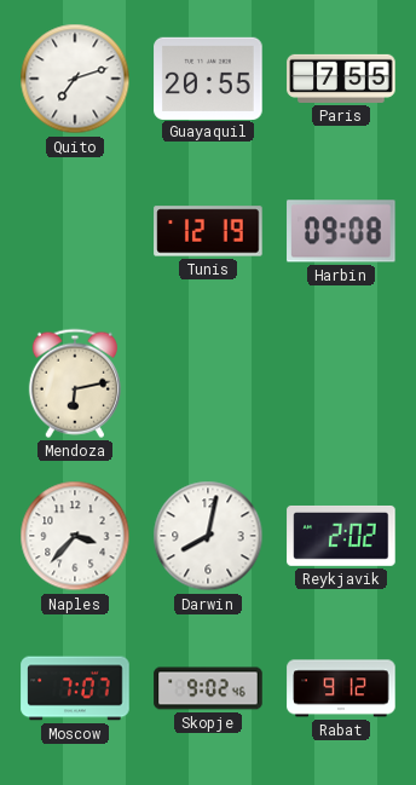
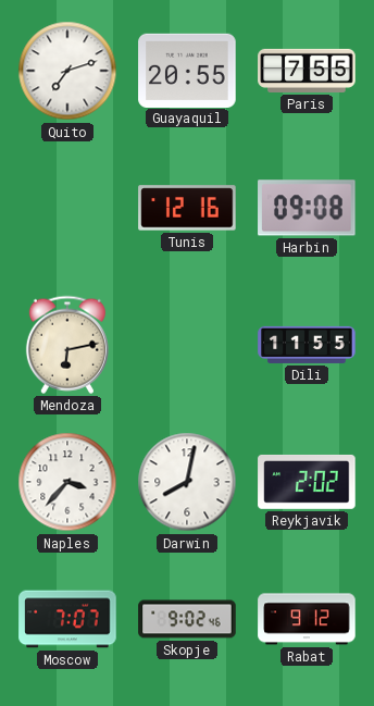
Tunis: 12:19 -> 12:16
Dili: none -> 11:55
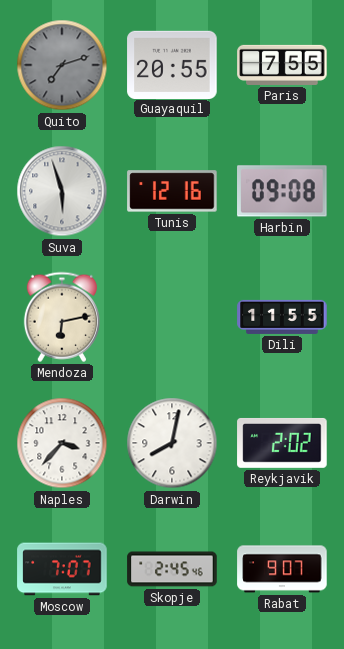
Quito dial: white -> grey
Suva: none -> 5:57
Skopje: 9:02 -> 2:45
Rabat: 9:12 -> 9:07
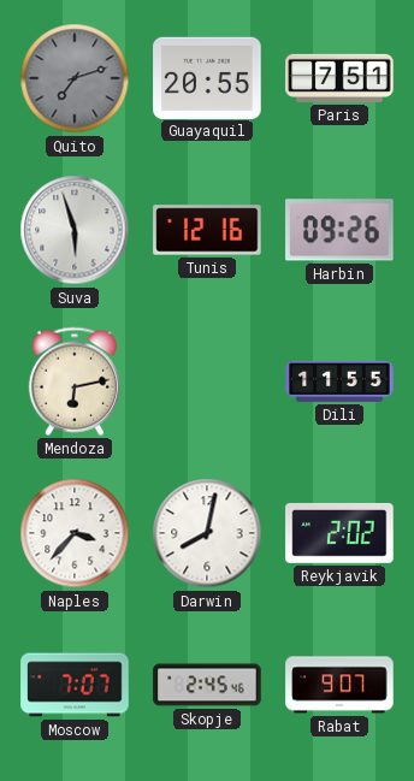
Paris: 7:55 -> 7:51
Harbin: 09:08 -> 09:26
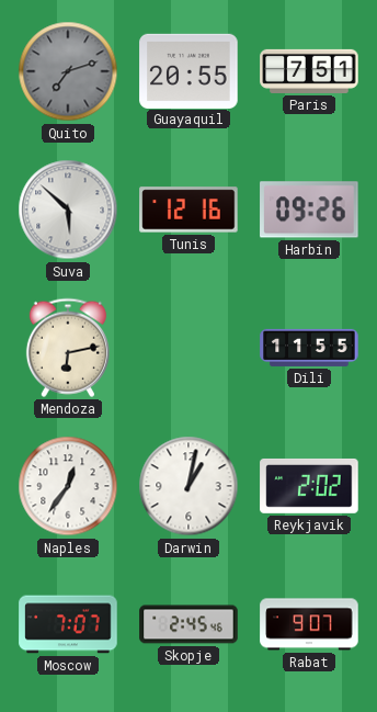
Suva: 5:57 -> 5:52
Naples: 3:37 -> 12:36
Darwin: 8:02 -> 1:02
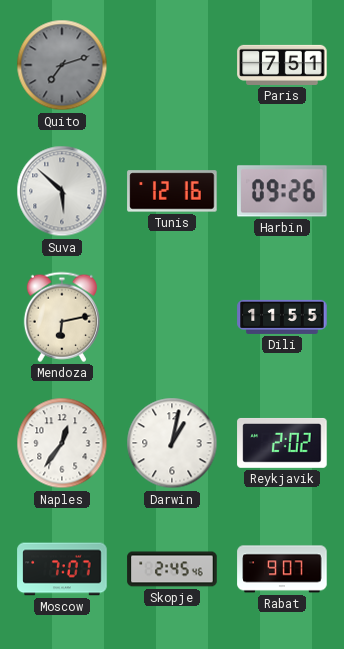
Guayaquil: 20:55 -> none
